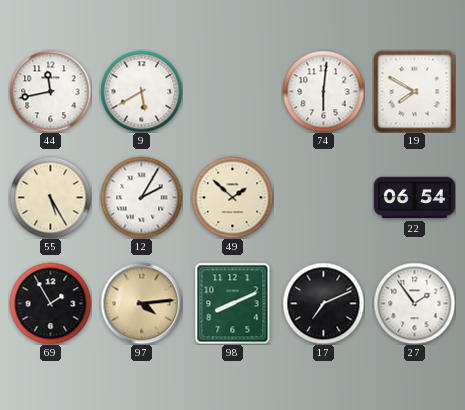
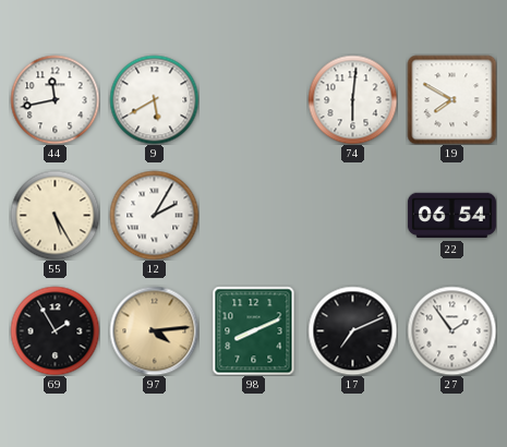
49: 1:52 -> none
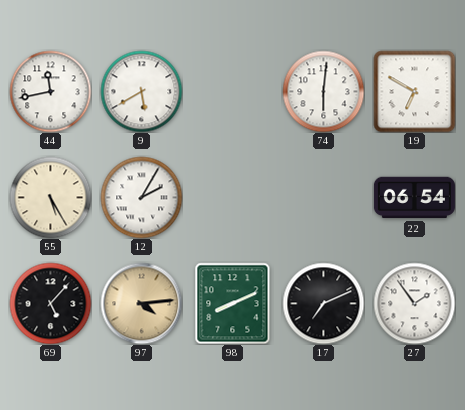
19: 7:50 -> 6:50
69: 1:55 -> 5:07
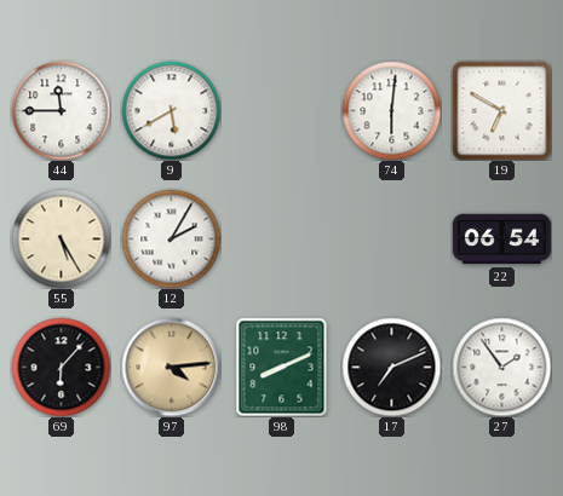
44: 11:43 -> 11:45
69: 5:07 -> 6:07
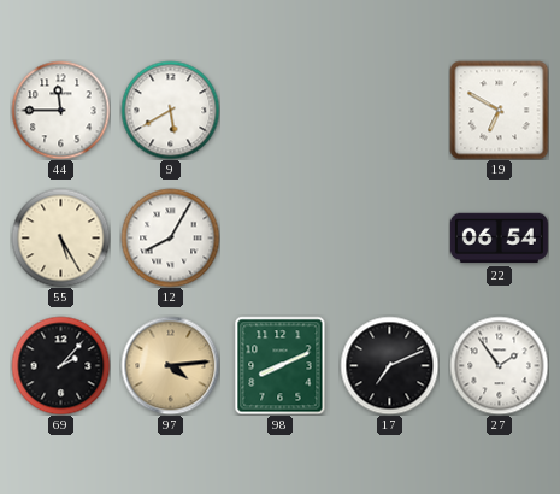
74: 6:01 -> none
12: 2:05 -> 8:05
69: 6:07 -> 2:07
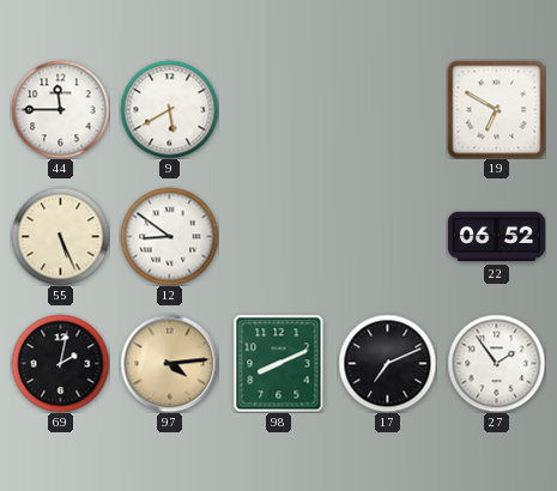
55: 5:25 -> 5:26
12: 8:05 -> 8:51
22: 06:54 -> 06:52
69: 2:07 -> 2:02
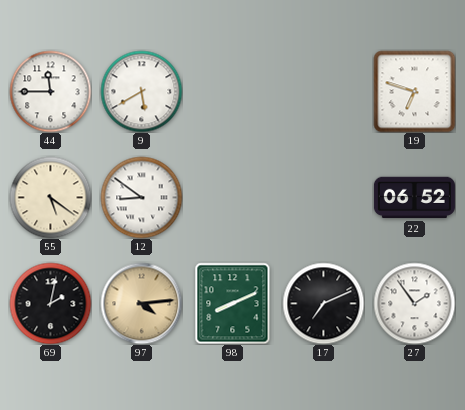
19: 6:50 -> 6:48
55: 5:26 -> 5:21
